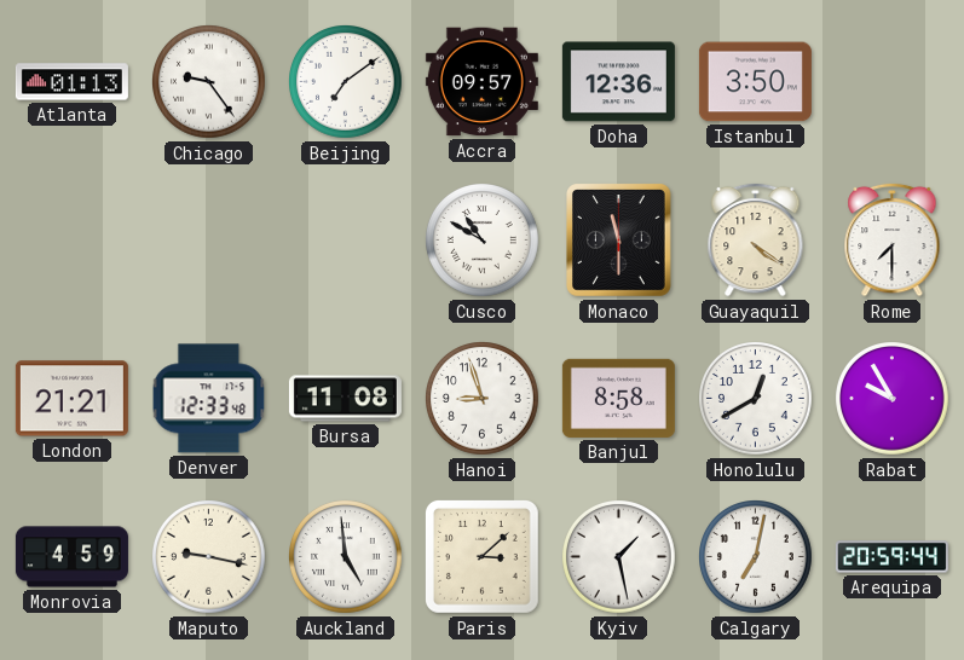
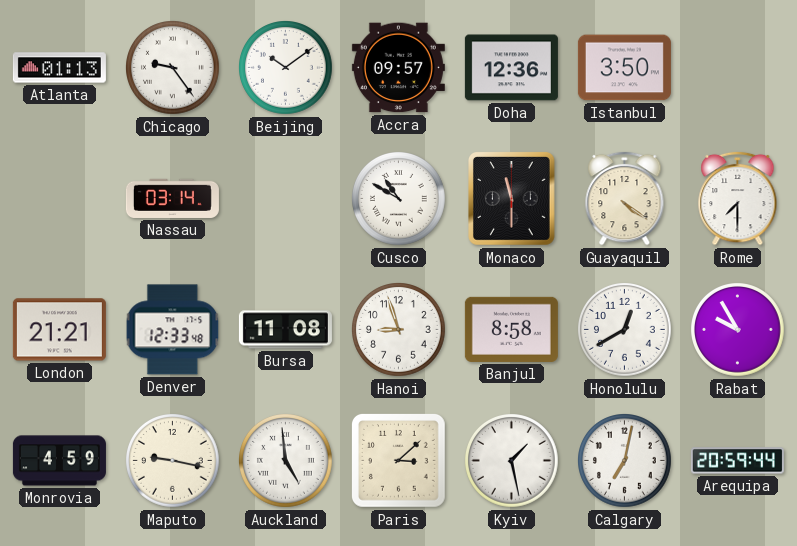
Beijing: 7:09 -> 10:09
Nassau: none -> 03:14
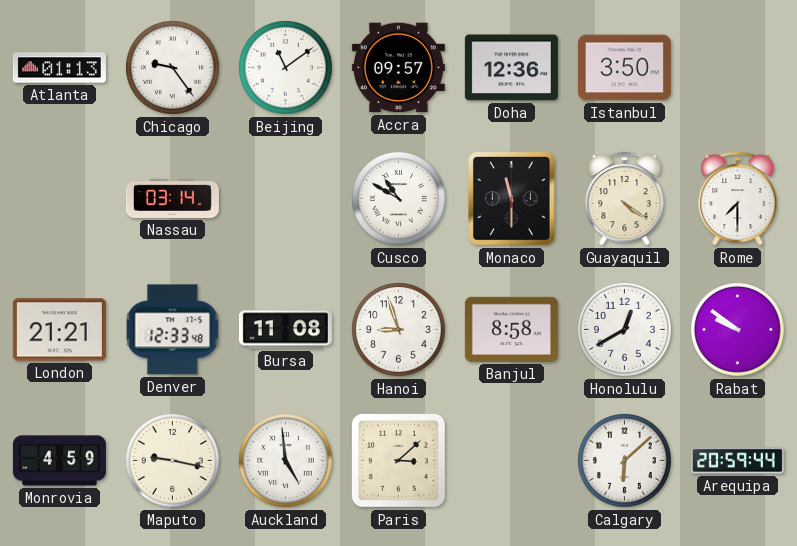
Beijing: 10:09 -> 11:09
Rabat: 9:55 -> 9:51
Kyiv: 1:28 -> none
Calgary: 7:02 -> 6:08
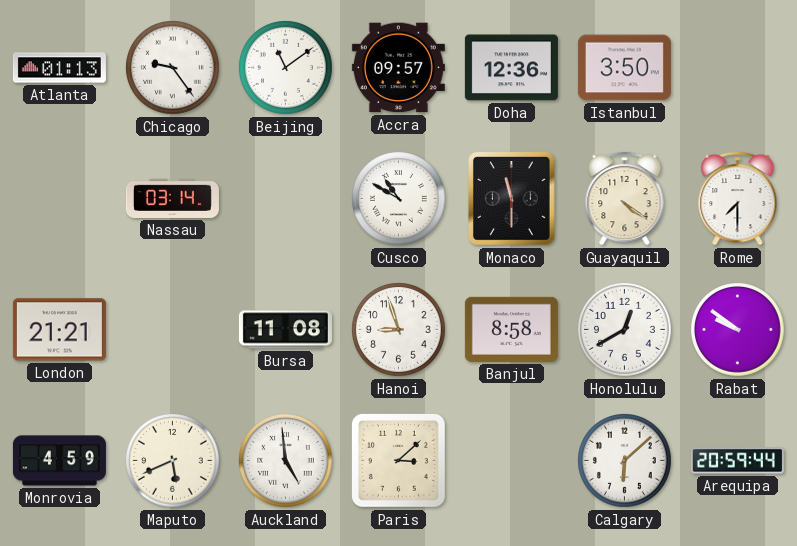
Denver: 12:33 -> none
Maputo: 9:17 -> 5:41
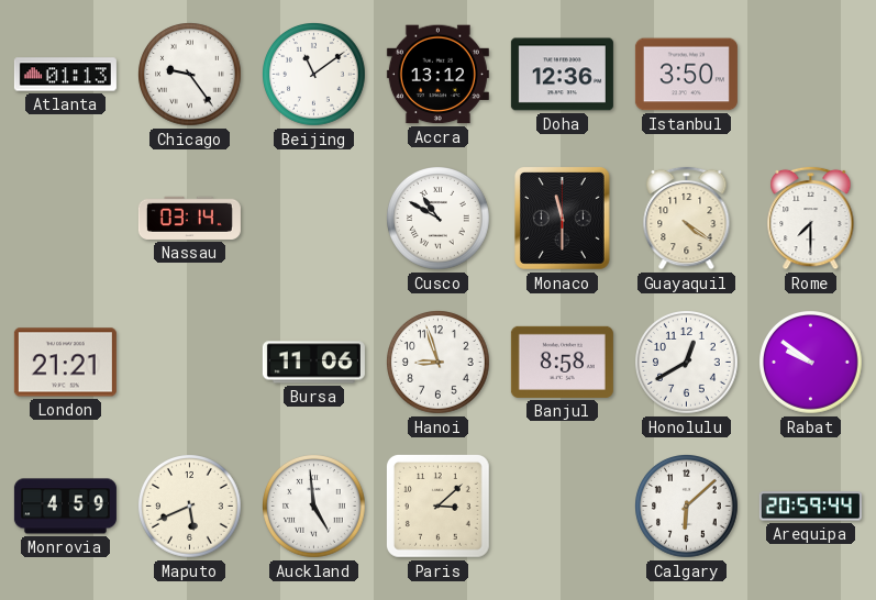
Accra: 09:57 -> 13:12
Bursa: 11:08 -> 11:06
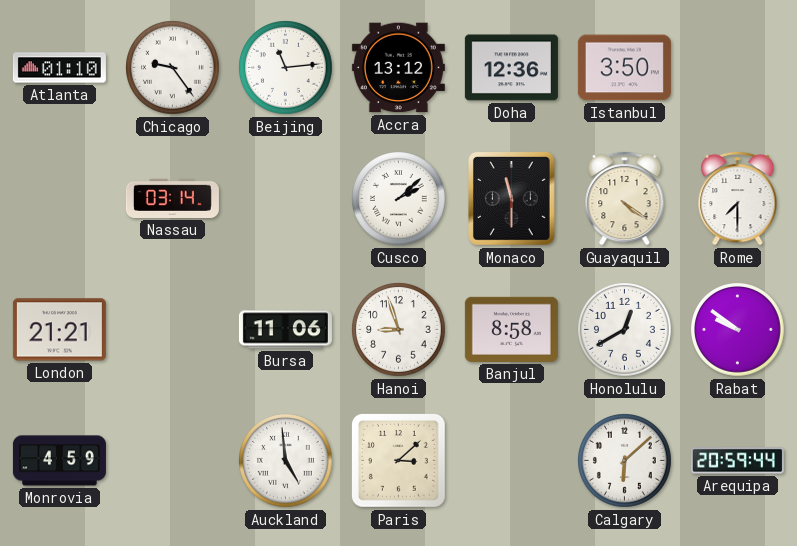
Atlanta: 01:13 -> 01:10
Beijing: 11:09 -> 11:14
Cusco: 10:50 -> 2:08
Maputo: 5:41 -> none
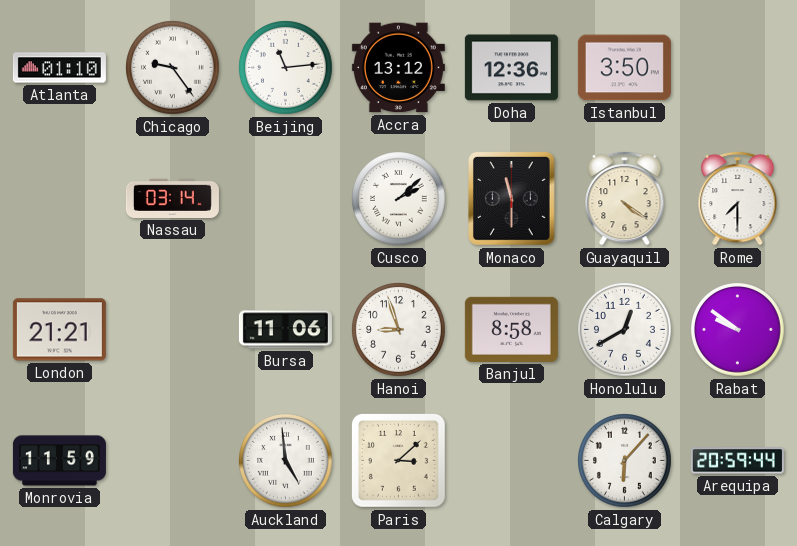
Monrovia: 4:59 -> 11:59
Calgary: 6:08 -> 6:07
